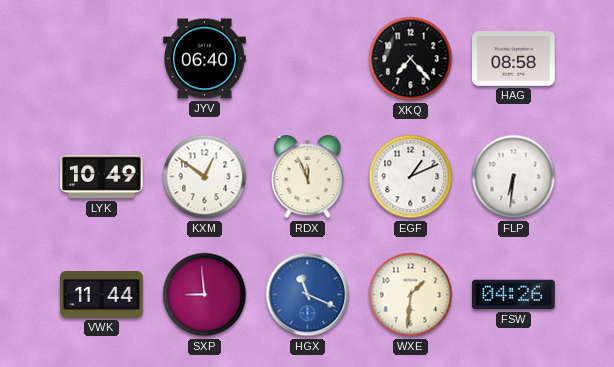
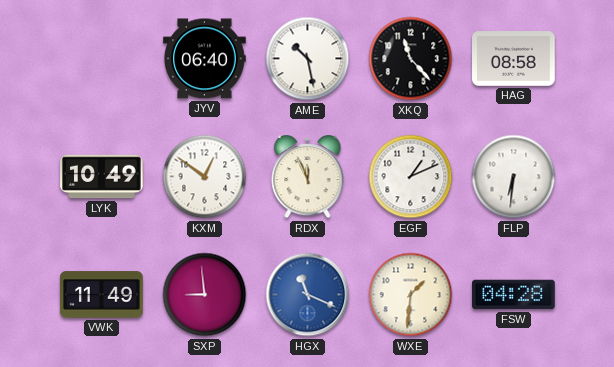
AME: none -> 10:28
XKQ: 7:23 -> 11:23
VWK: 11:44 -> 11:49
FSW: 04:26 -> 04:28
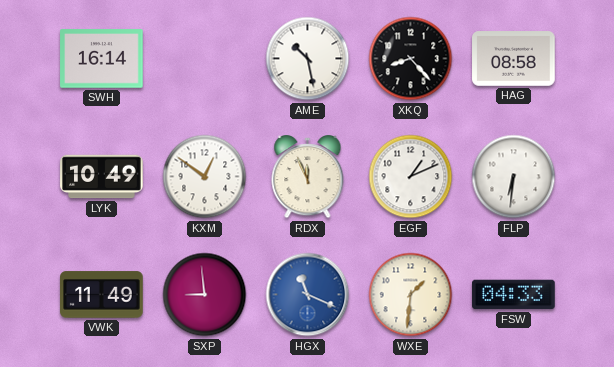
SWH: none -> 16:14
JYV: 06:40 -> none
XKQ: 11:23 -> 8:23
FSW: 04:28 -> 04:33
